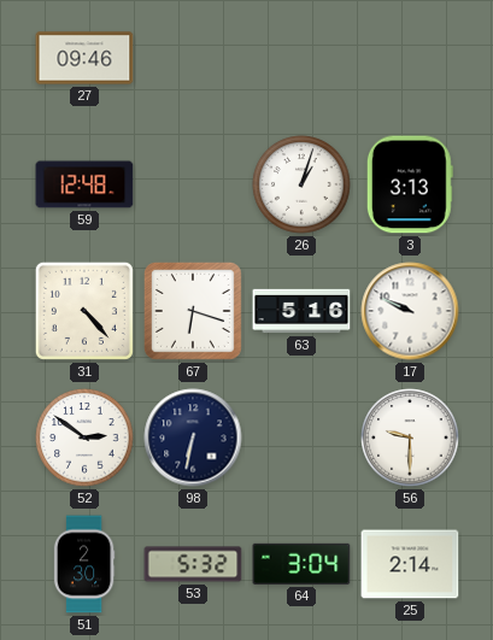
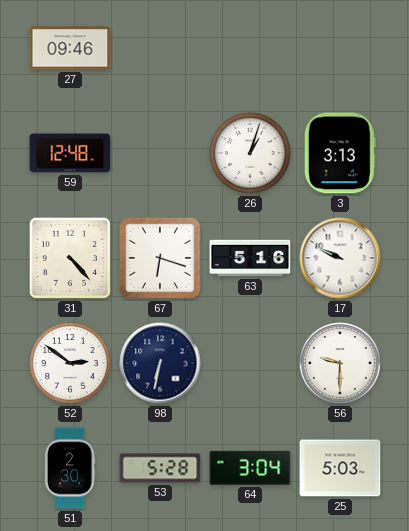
53: 5:32 -> 5:28
25: 2:14 -> 5:03
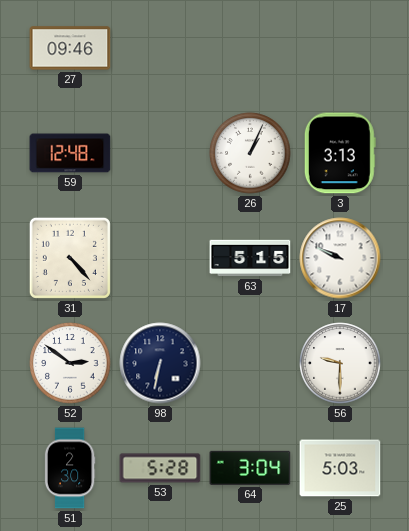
26: 1:03 -> 1:04
67: 6:18 -> none
63: 5:16 -> 5:15
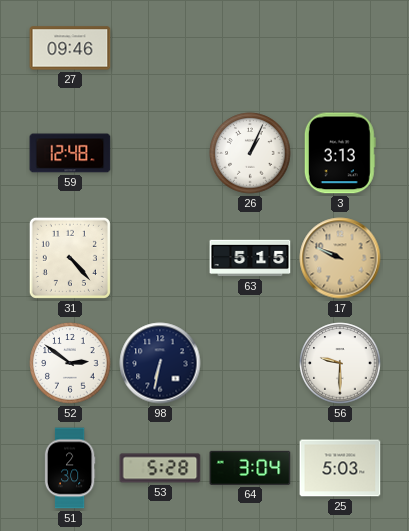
17 dial: white -> champagne
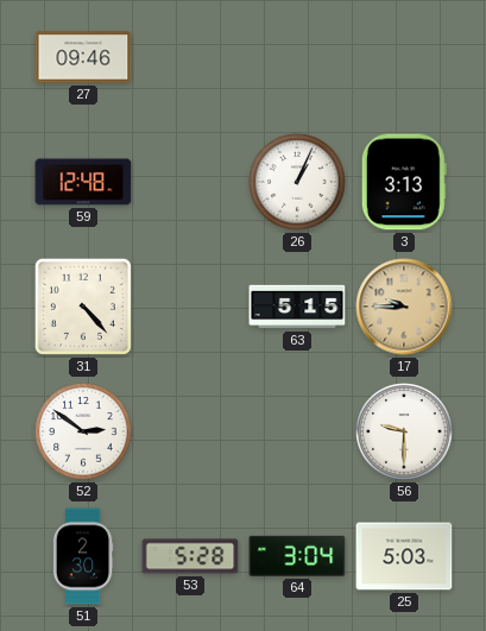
17: 9:49 -> 9:45
98: 6:32 -> none
